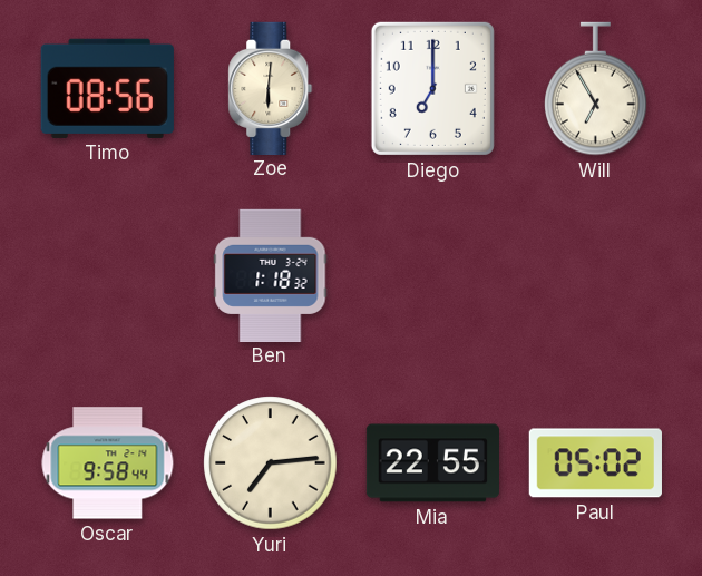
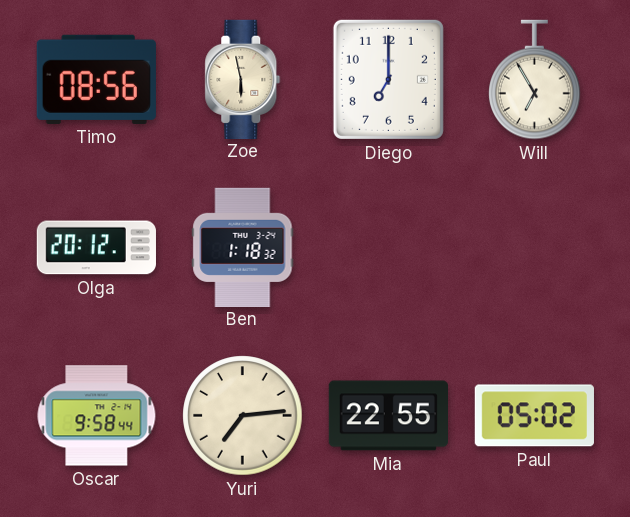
Zoe: 6:01 -> 5:58
Olga: none -> 20:12
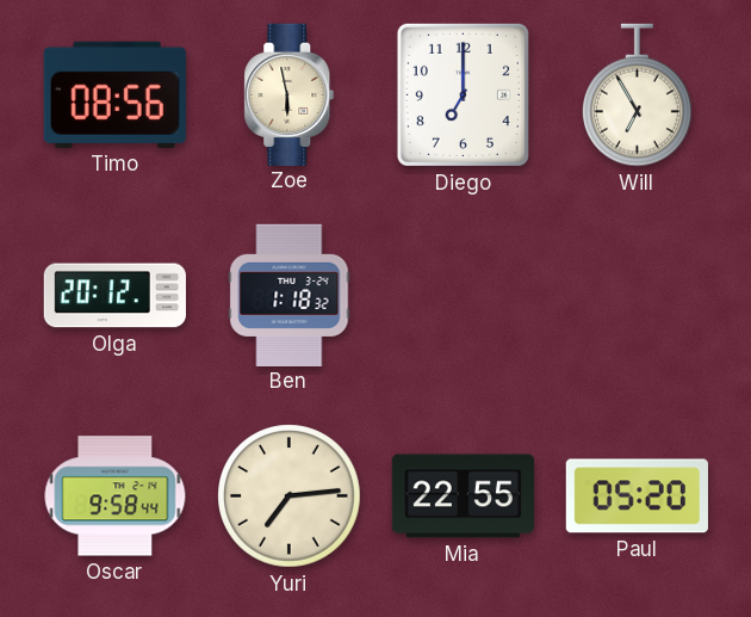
Paul: 05:02 -> 05:20
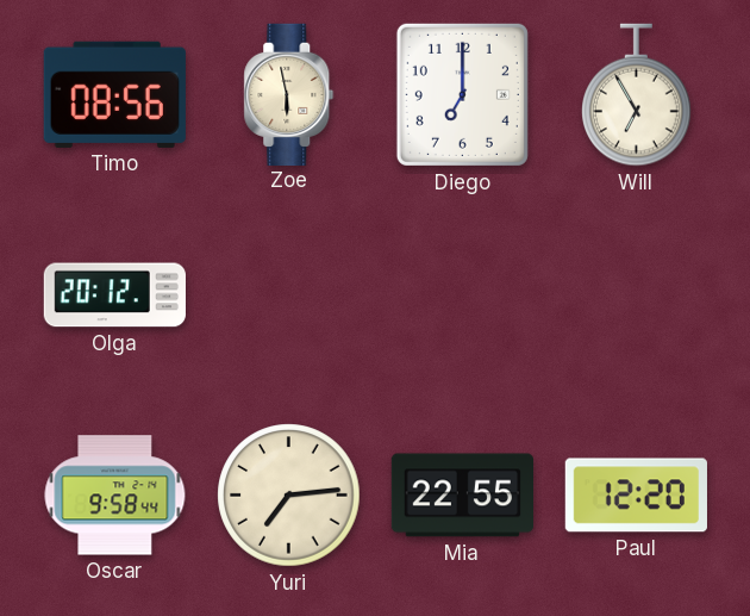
Ben: 1:18 -> none
Paul: 05:20 -> 12:20
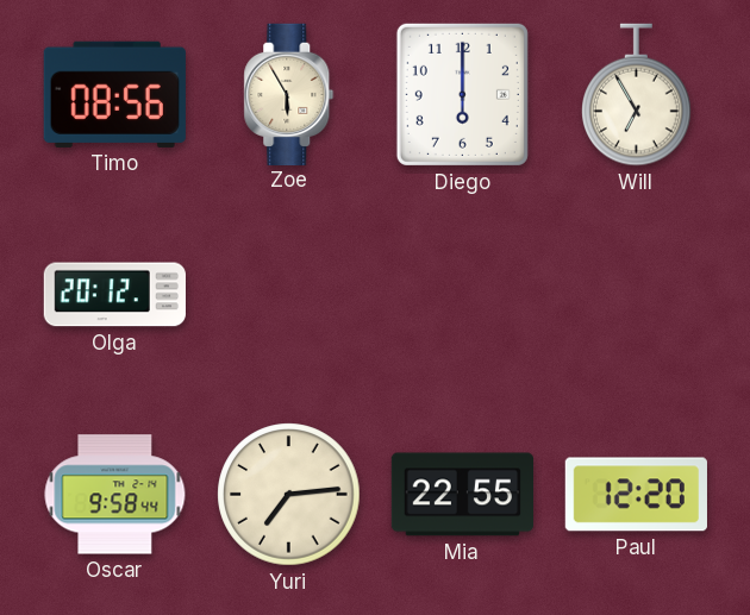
Zoe: 5:58 -> 5:55
Diego: 7:00 -> 6:00
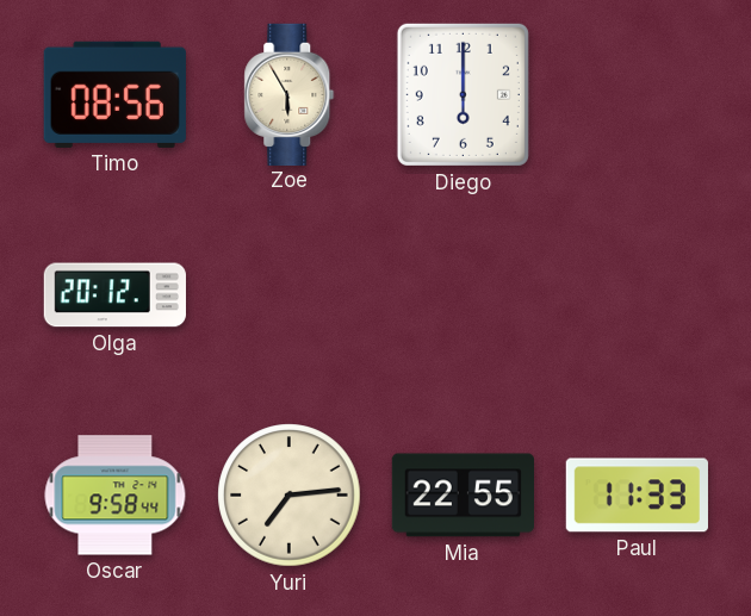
Will: 6:55 -> none
Paul: 12:20 -> 11:33
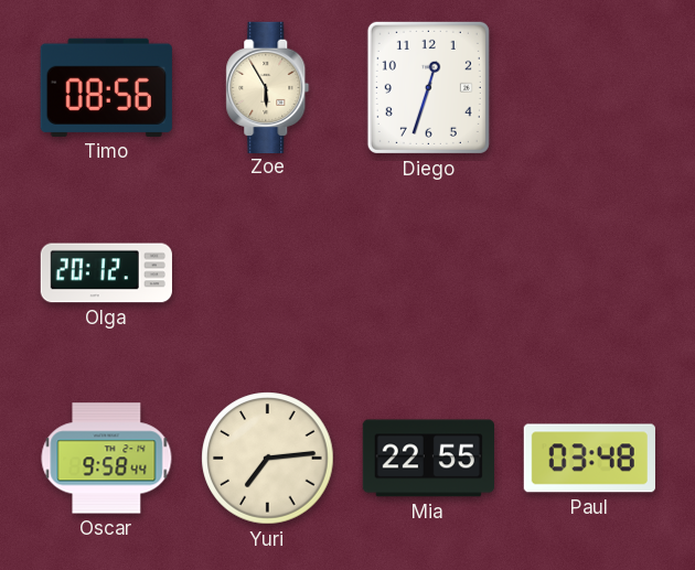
Diego: 6:00 -> 12:33
Paul: 11:33 -> 03:48
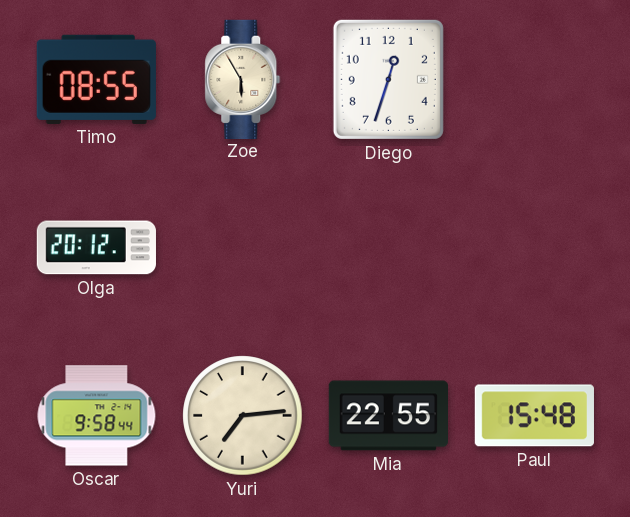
Timo: 08:56 -> 08:55
Paul: 03:48 -> 15:48
